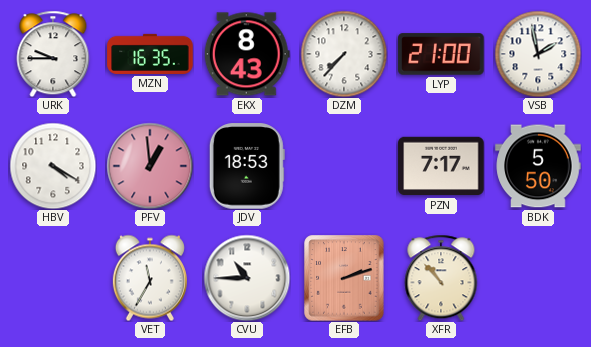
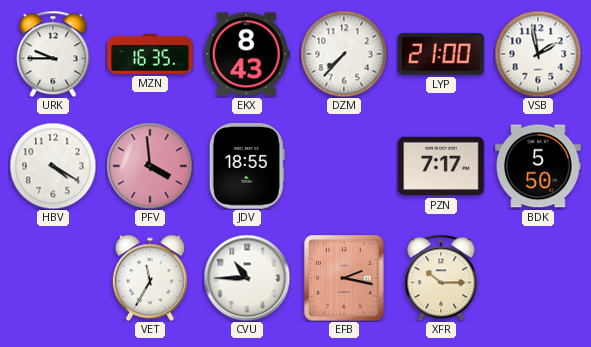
PFV: 12:59 -> 3:59
JDV: 18:53 -> 18:55
EFB: 2:12 -> 2:17
XFR: 10:53 -> 10:15
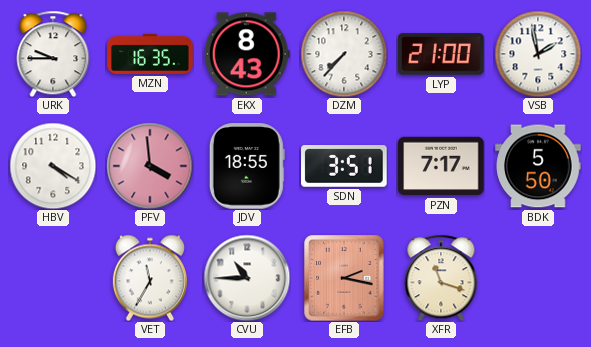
SDN: none -> 3:51
XFR: 10:15 -> 11:18
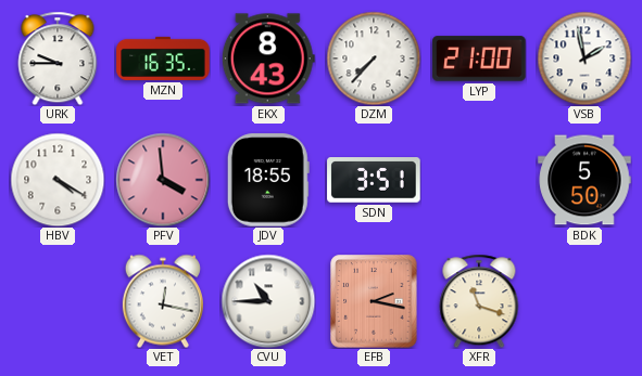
PZN: 7:17 -> none
VET: 11:35 -> 12:17
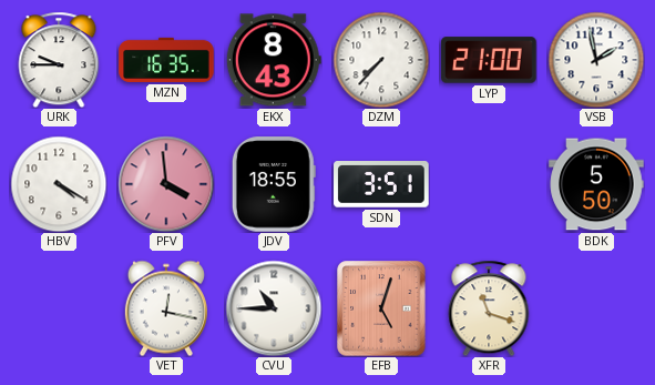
EFB: 2:17 -> 5:03
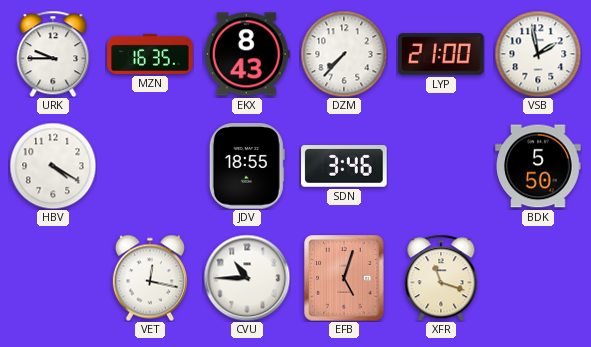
PFV: 3:59 -> none
SDN: 3:51 -> 3:46
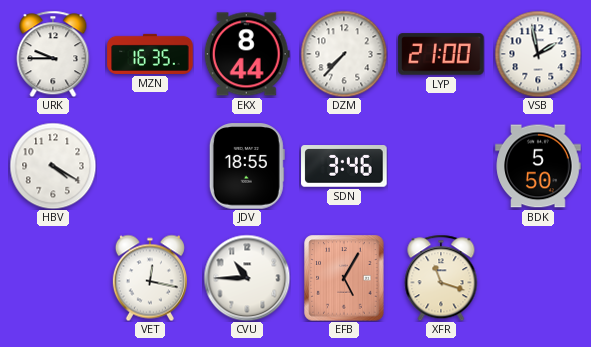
EKX: 8:43 -> 8:44
EFB: 5:03 -> 5:05
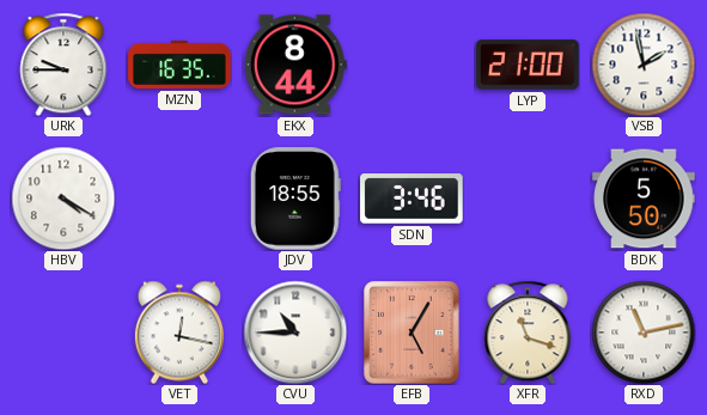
DZM: 7:37 -> none
RXD: none -> 11:13
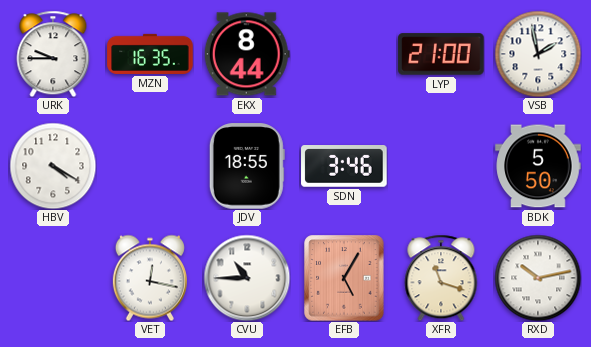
RXD: 11:13 -> 10:13
